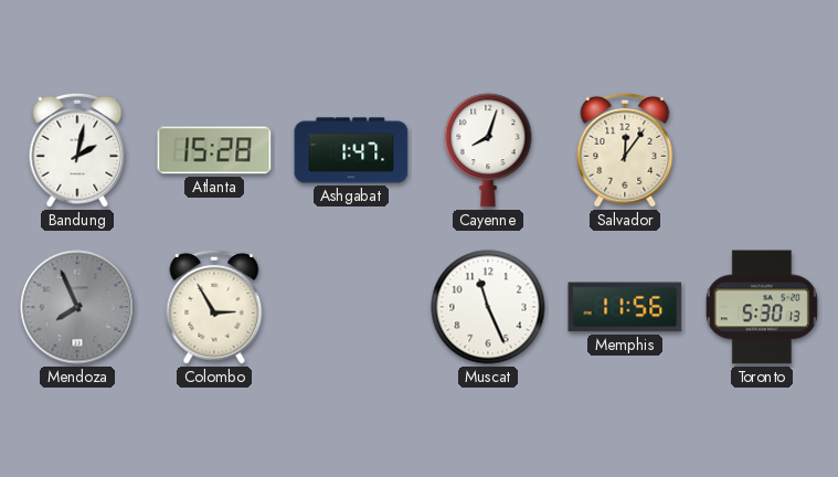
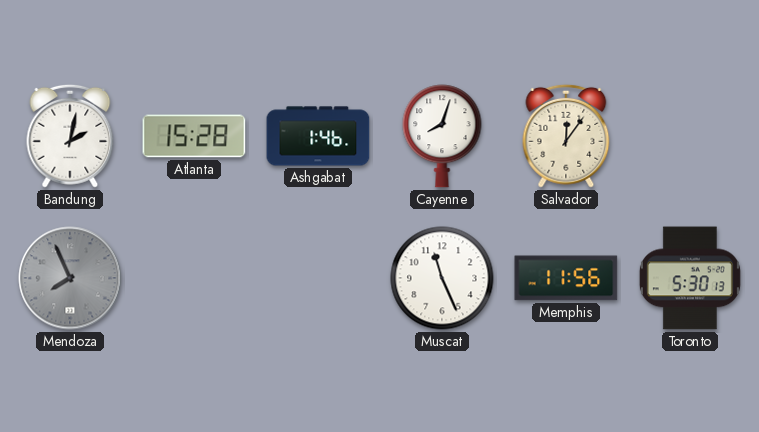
Ashgabat: 1:47 -> 1:46
Colombo: 2:55 -> none
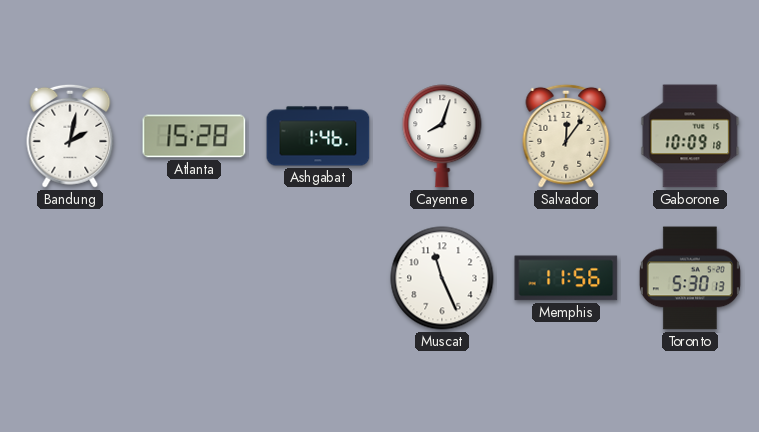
Gaborone: none -> 10:09
Mendoza: 7:56 -> none
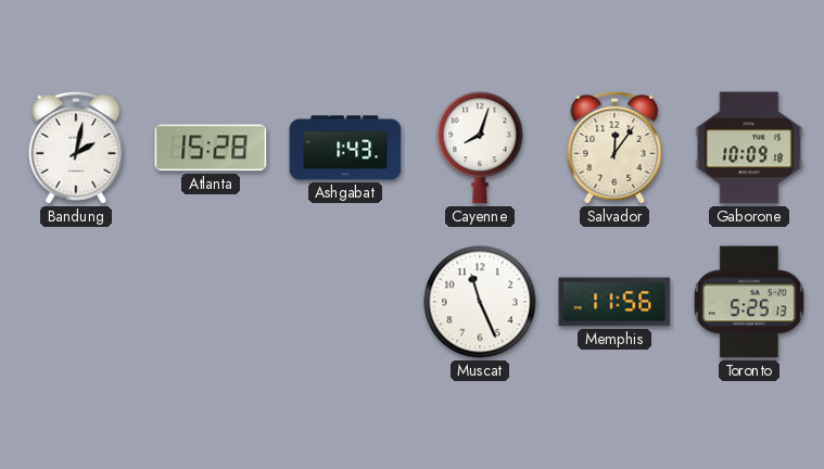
Ashgabat: 1:46 -> 1:43
Toronto: 5:30 -> 5:25
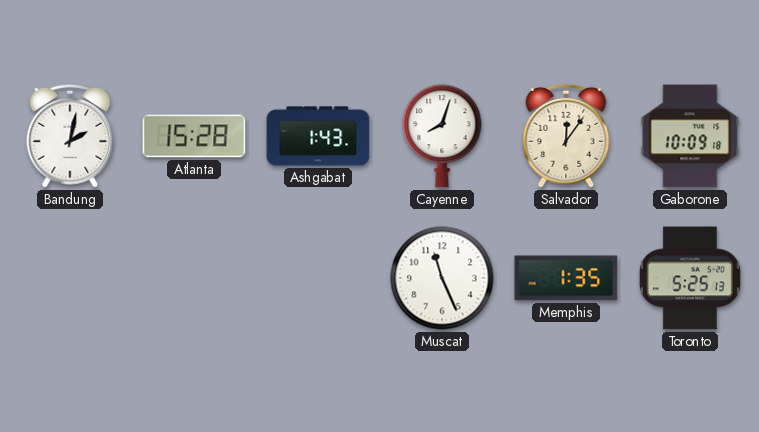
Memphis: 11:56 -> 1:35
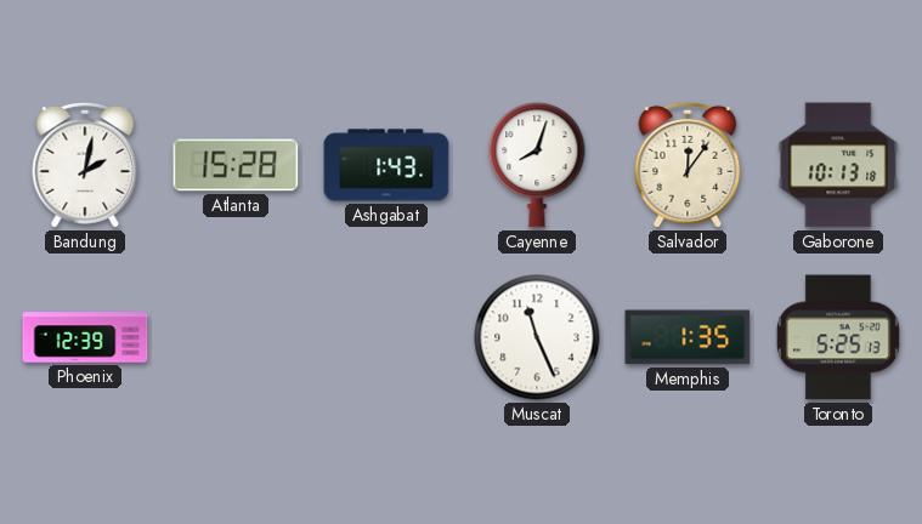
Gaborone: 10:09 -> 10:13
Phoenix: none -> 12:39
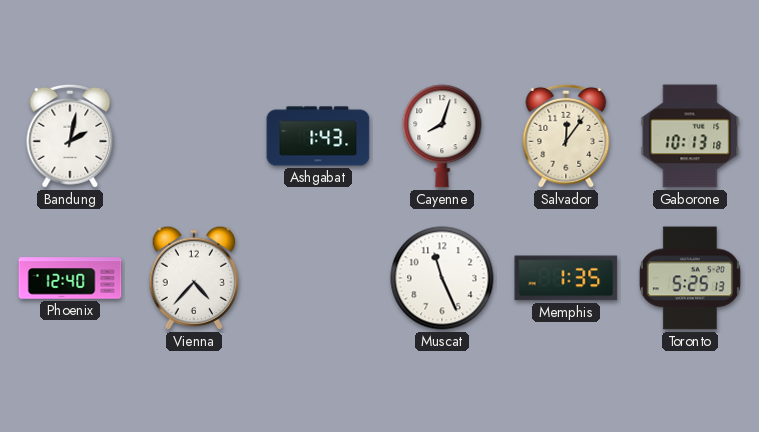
Atlanta: 15:28 -> none
Phoenix: 12:39 -> 12:40
Vienna: none -> 4:37
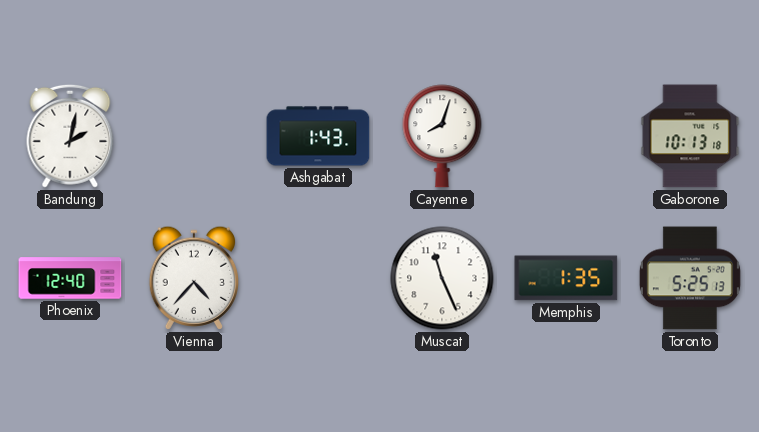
Salvador: 12:06 -> none
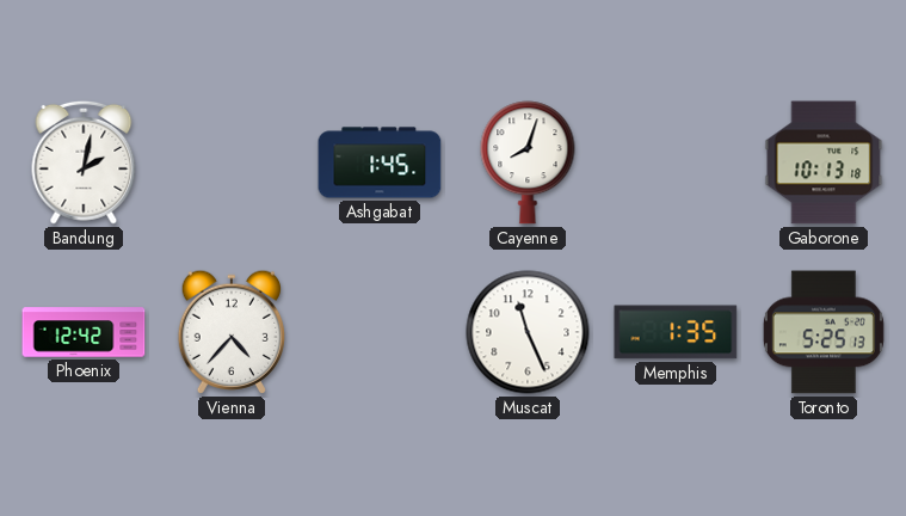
Ashgabat: 1:43 -> 1:45
Phoenix: 12:40 -> 12:42
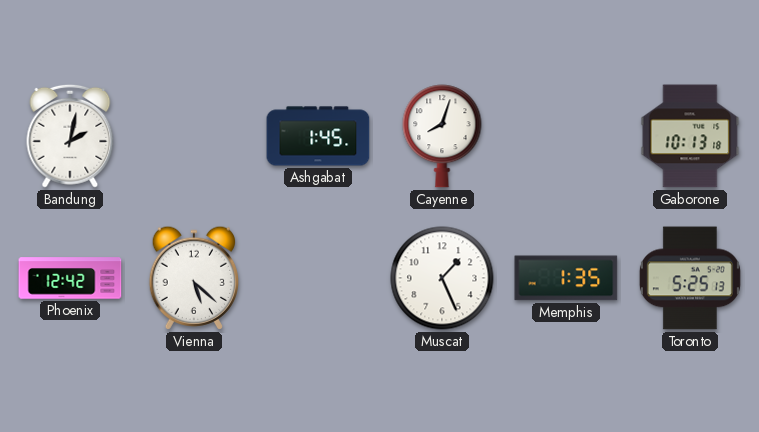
Vienna: 4:37 -> 5:22
Muscat: 11:26 -> 1:26
